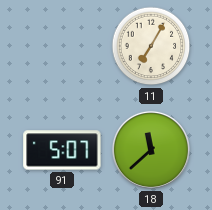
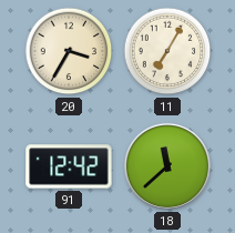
20: none -> 3:35
91: 5:07 -> 12:42
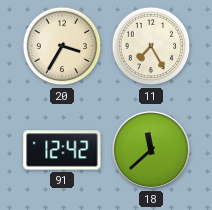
11: 7:05 -> 7:25
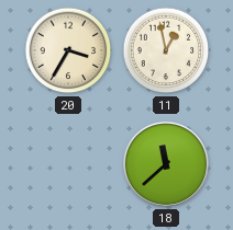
11: 7:25 -> 12:58
91: 12:42 -> none
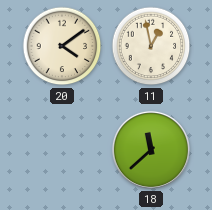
20: 3:35 -> 4:09
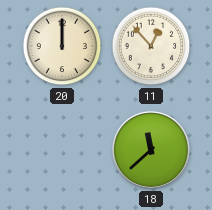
20: 4:09 -> 12:00
11: 12:58 -> 12:53
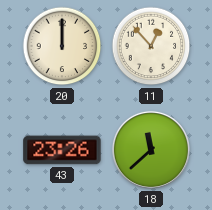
43: none -> 23:26
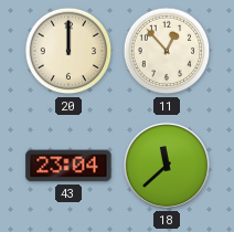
43: 23:26 -> 23:04
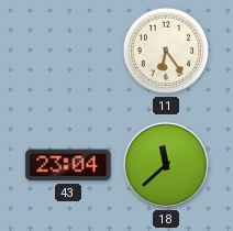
20: 12:00 -> none
11: 12:53 -> 6:24
